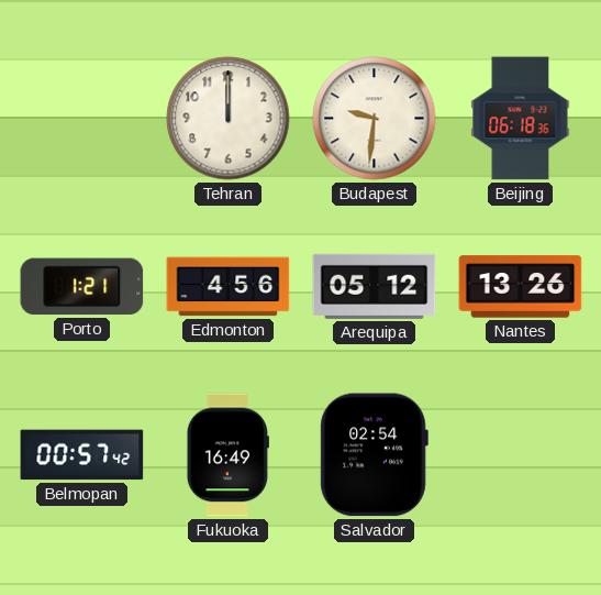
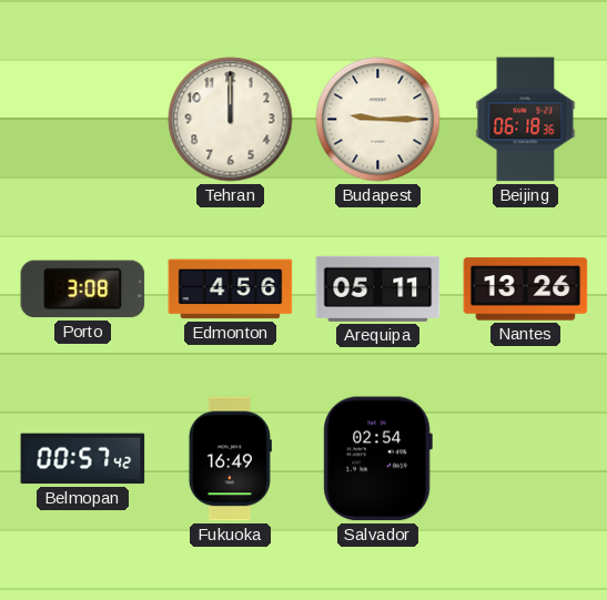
Budapest: 9:31 -> 9:15
Porto: 1:21 -> 3:08
Arequipa: 05:12 -> 05:11
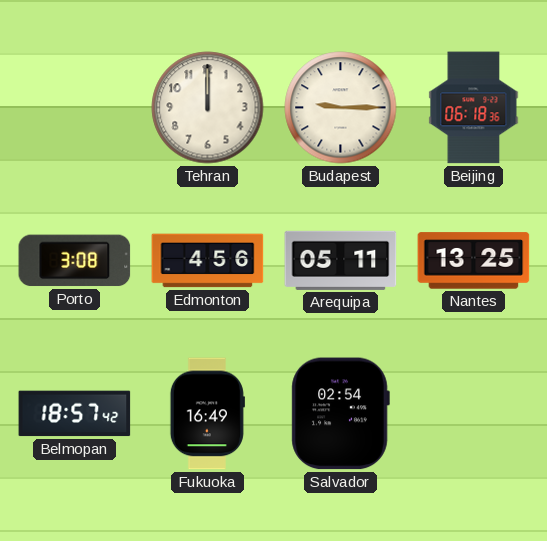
Nantes: 13:26 -> 13:25
Belmopan: 00:57 -> 18:57
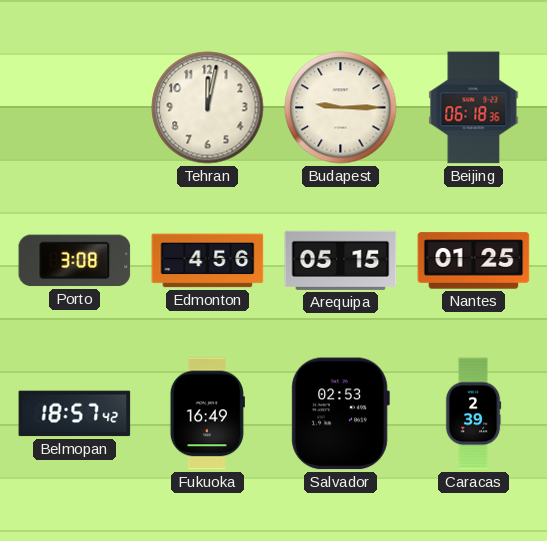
Tehran: 12:00 -> 12:02
Arequipa: 05:11 -> 05:15
Nantes: 13:25 -> 01:25
Salvador: 02:54 -> 02:53
Caracas: none -> 2:39
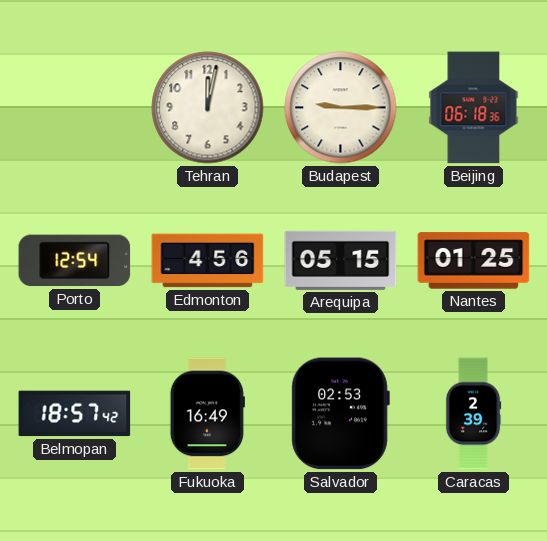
Porto: 3:08 -> 12:54
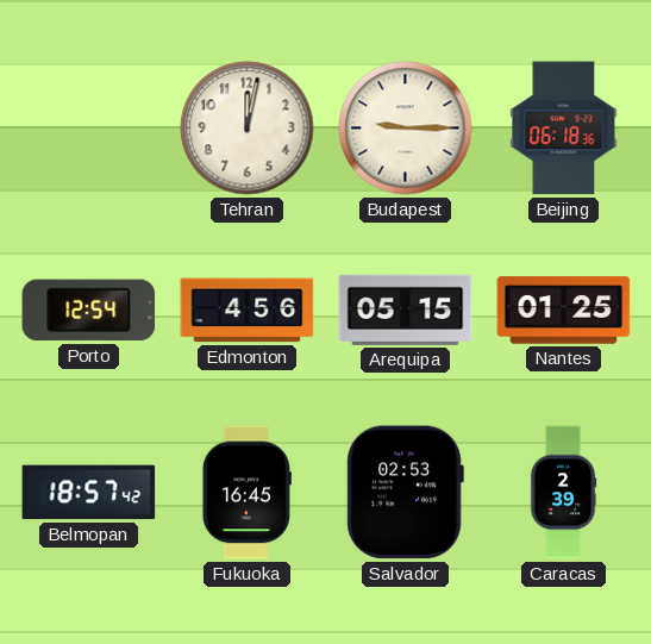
Fukuoka: 16:49 -> 16:45
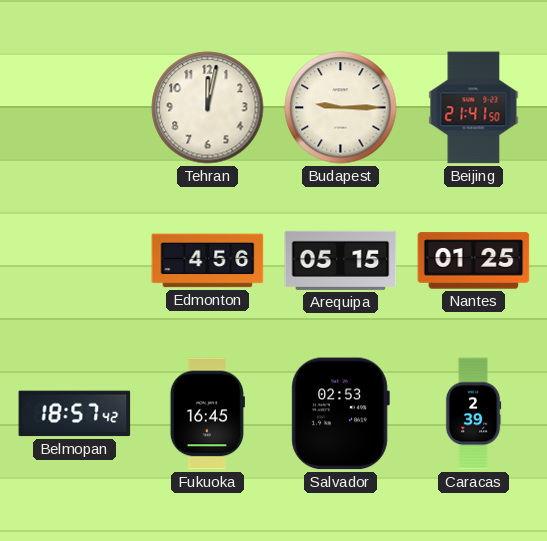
Beijing: 06:18 -> 21:41
Porto: 12:54 -> none
